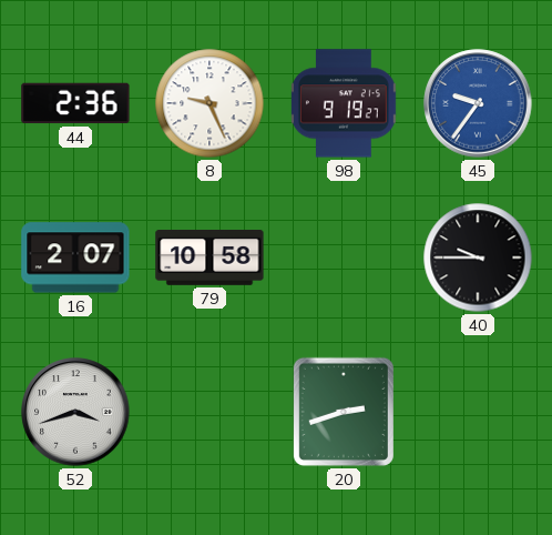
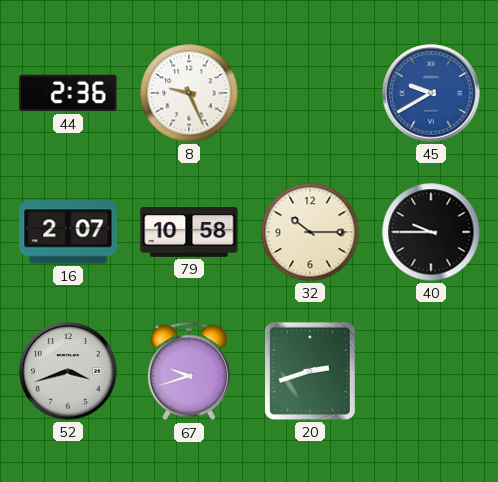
98: 9:19 -> none
45: 9:36 -> 9:40
32: none -> 10:15
67: none -> 9:42
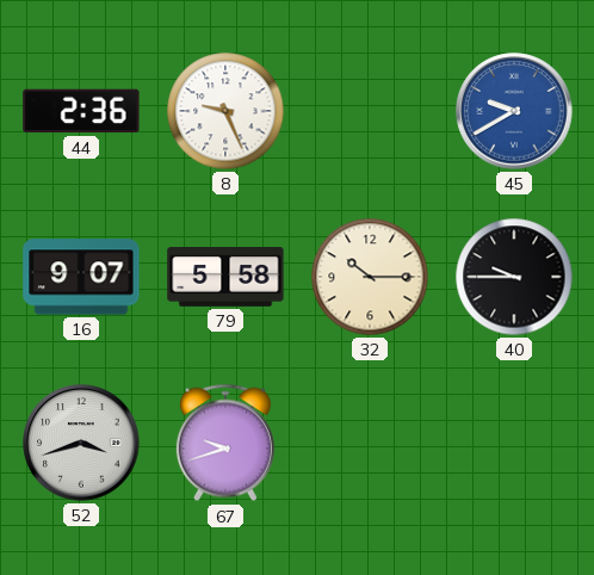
16: 2:07 -> 9:07
79: 10:58 -> 5:58
20: 2:42 -> none
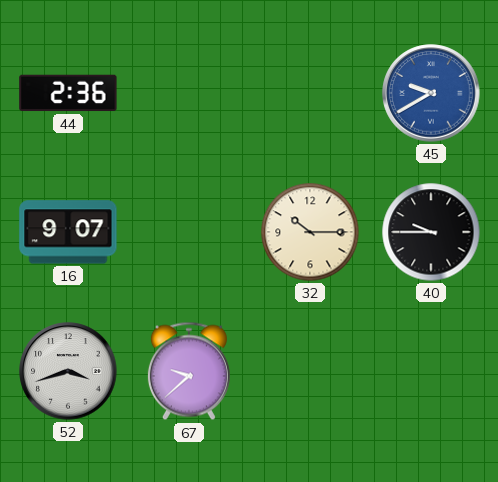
8: 9:26 -> none
79: 5:58 -> none
67: 9:42 -> 9:38
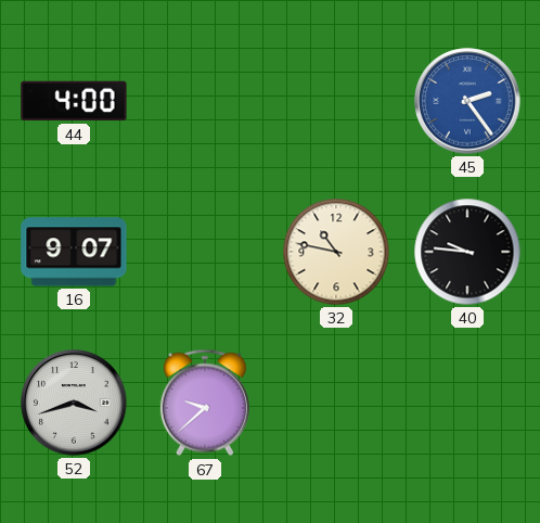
44: 2:36 -> 4:00
45: 9:40 -> 2:24
32: 10:15 -> 10:47
40: 9:45 -> 9:46
